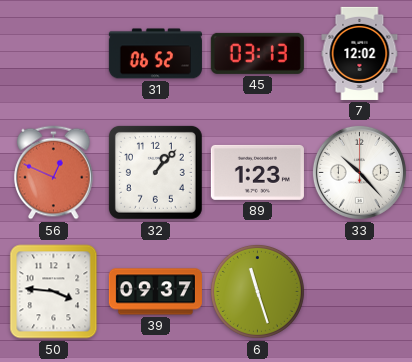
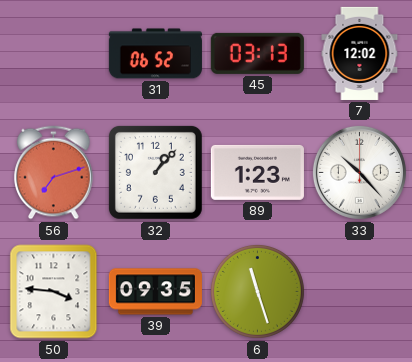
56: 12:49 -> 7:12
39: 09:37 -> 09:35
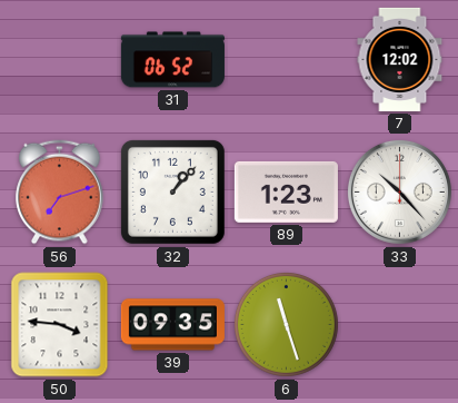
45: 03:13 -> none
